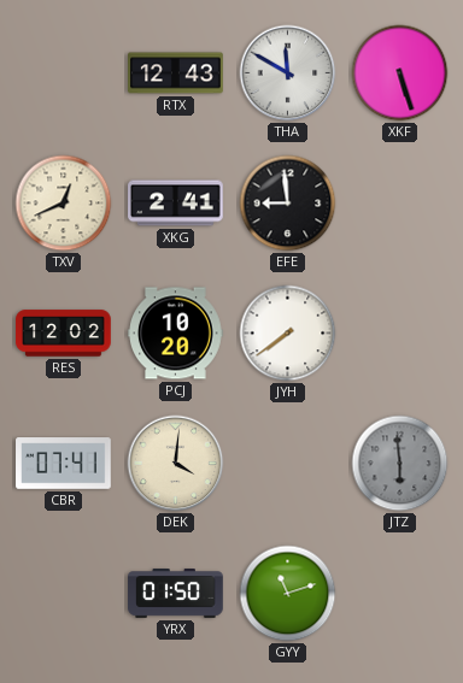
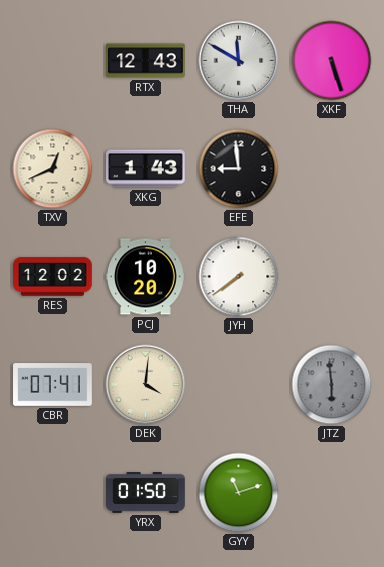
XKG: 2:41 -> 1:43
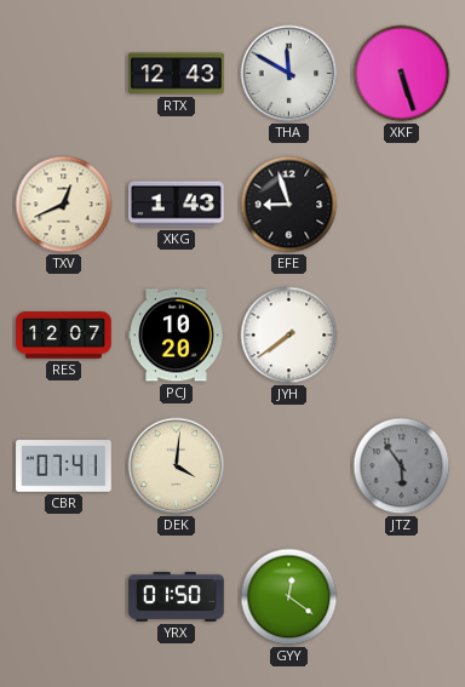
EFE: 8:59 -> 8:57
RES: 12:02 -> 12:07
JTZ: 5:59 -> 5:54
GYY: 11:12 -> 12:21
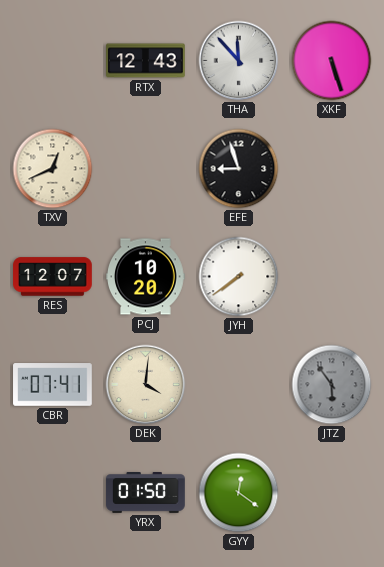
THA: 11:50 -> 11:53
XKG: 1:43 -> none
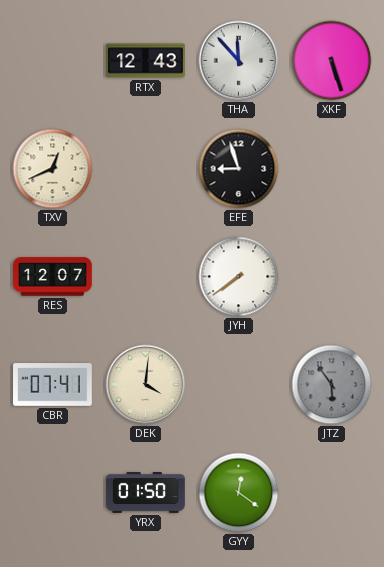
PCJ: 10:20 -> none
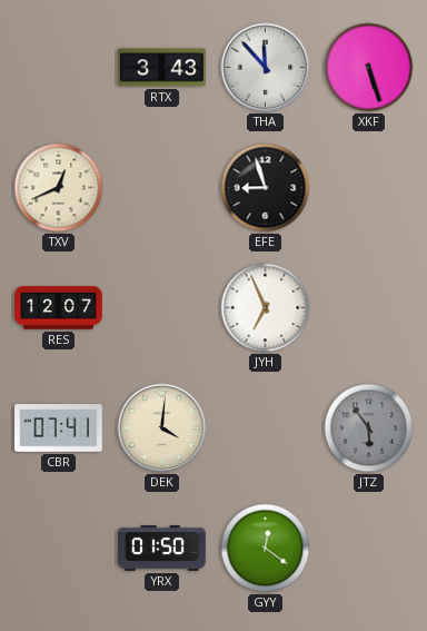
RTX: 12:43 -> 3:43
JYH: 7:39 -> 6:56
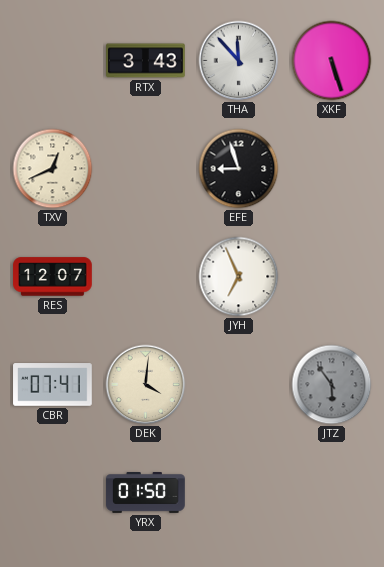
GYY: 12:21 -> none
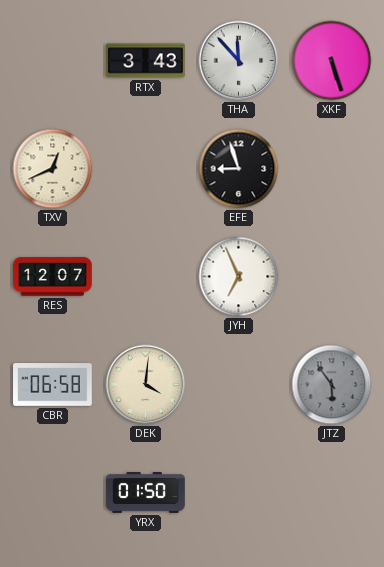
CBR: 07:41 -> 06:58
